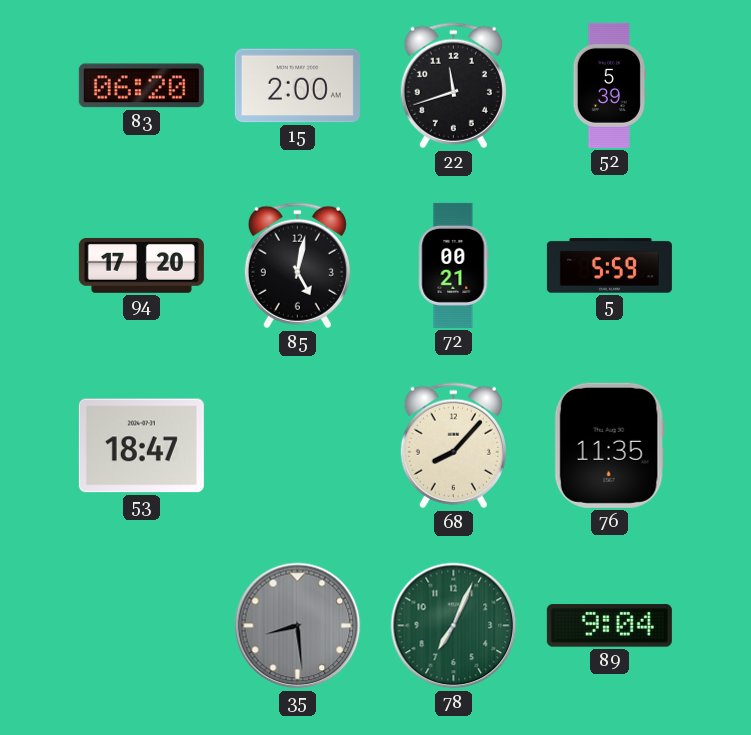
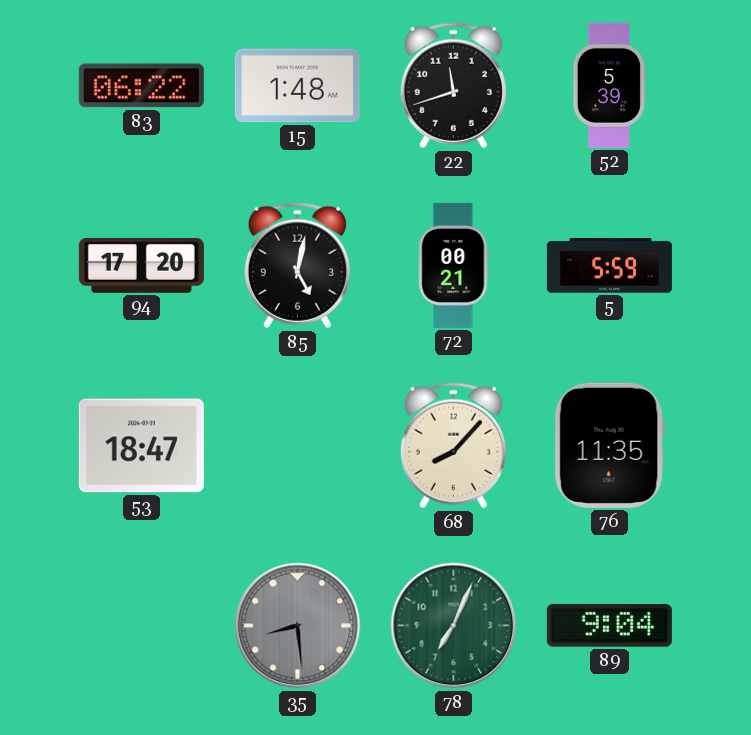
83: 06:20 -> 06:22
15: 2:00 -> 1:48
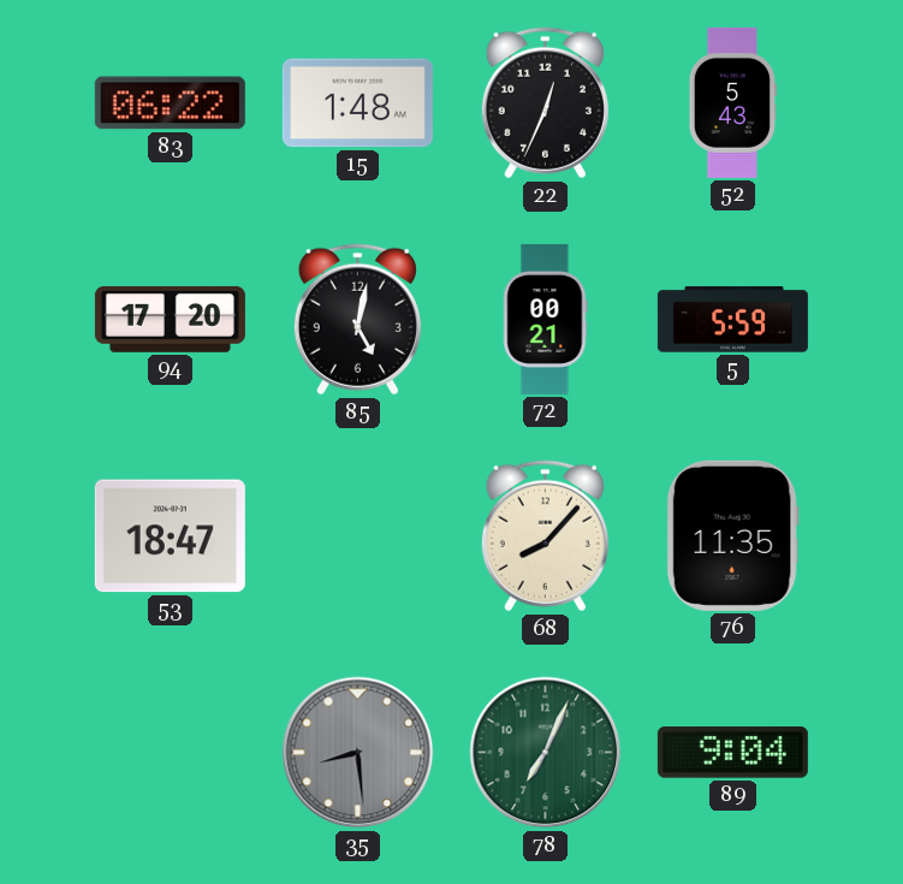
22: 11:42 -> 12:34
52: 5:39 -> 5:43
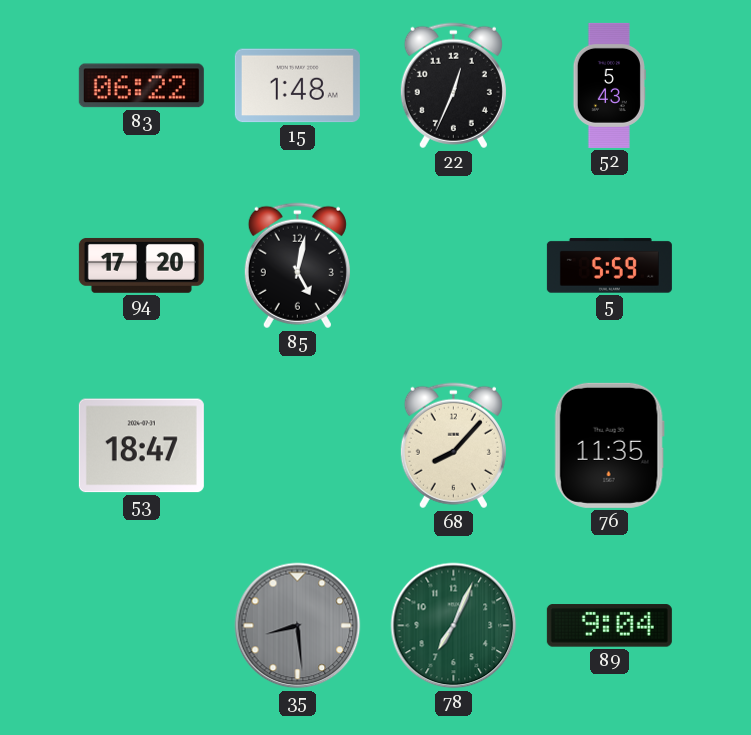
72: 00:21 -> none
